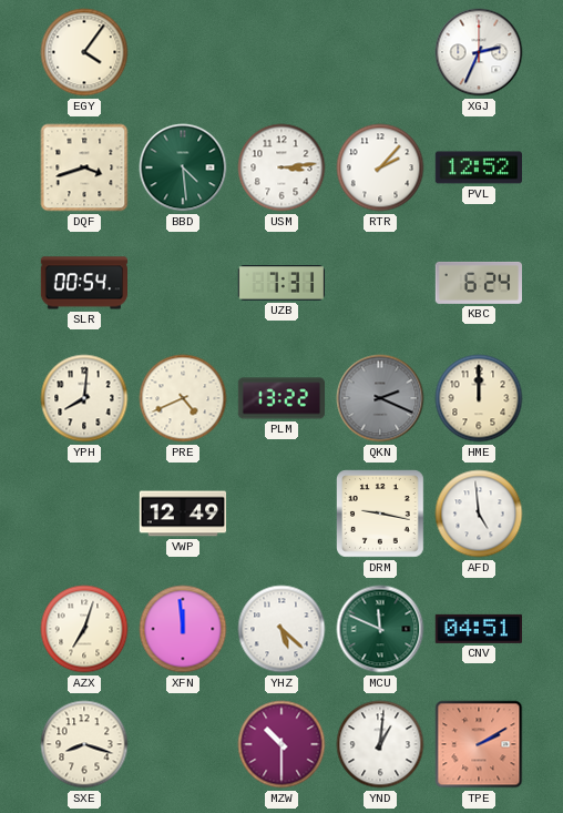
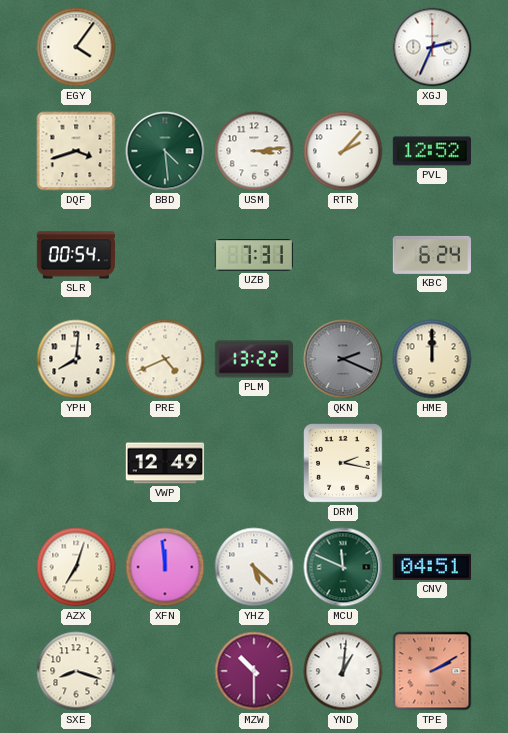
DRM: 9:17 -> 2:17
AFD: 4:59 -> none
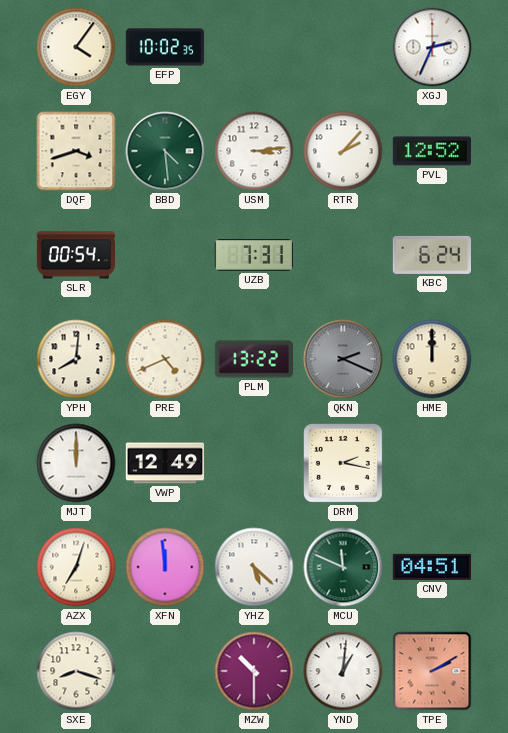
EFP: none -> 10:02
MJT: none -> 12:00
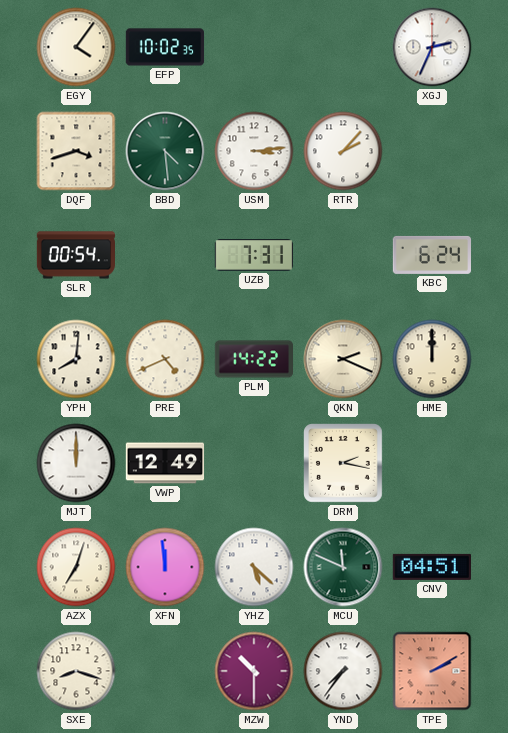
PVL: 12:52 -> none
PLM: 13:22 -> 14:22
QKN dial: grey -> cream
YND: 1:01 -> 7:36
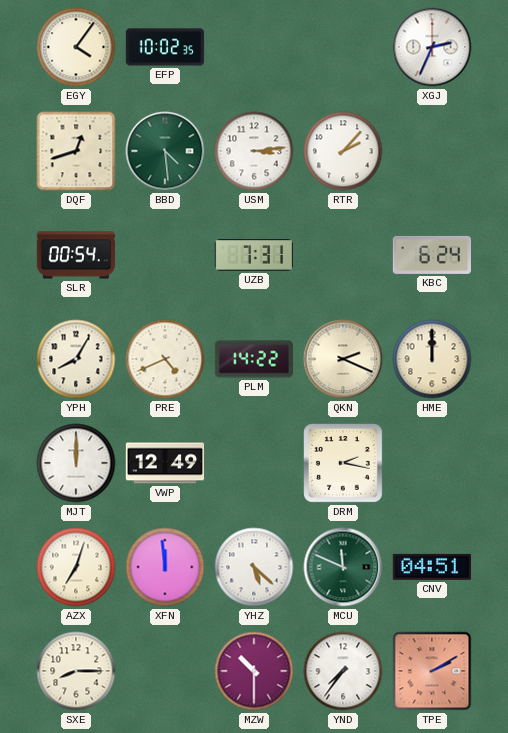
DQF: 3:42 -> 12:42
YPH: 8:01 -> 8:05
SXE: 8:18 -> 8:15
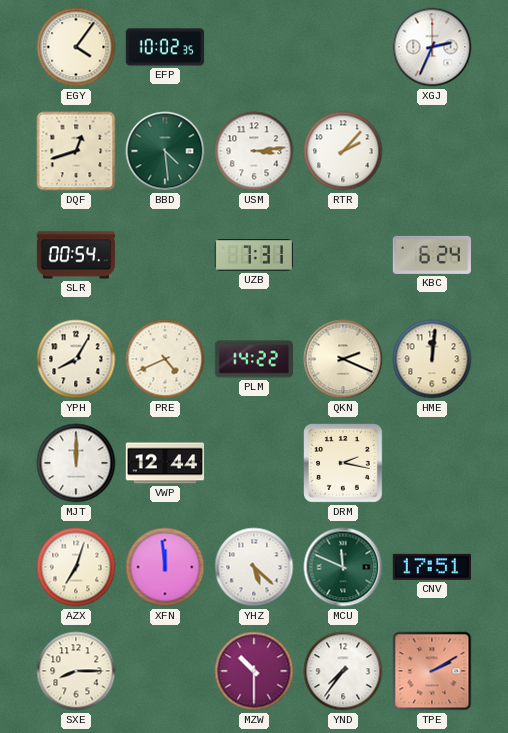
HME: 12:00 -> 12:01
VWP: 12:49 -> 12:44
CNV: 04:51 -> 17:51
